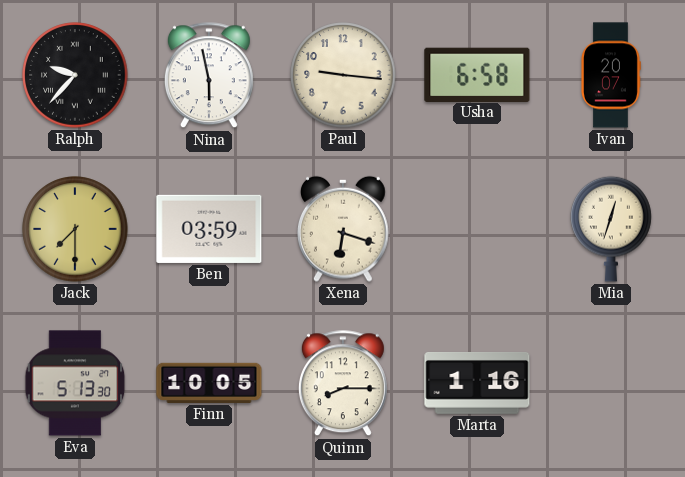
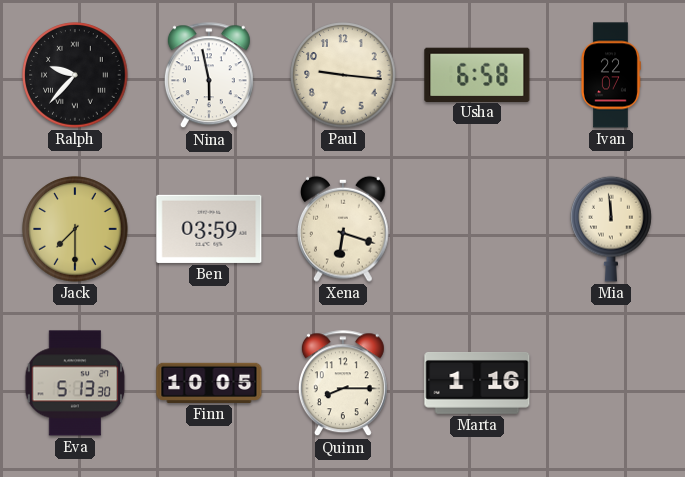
Ivan: 20:07 -> 22:07
Mia: 12:33 -> 11:59
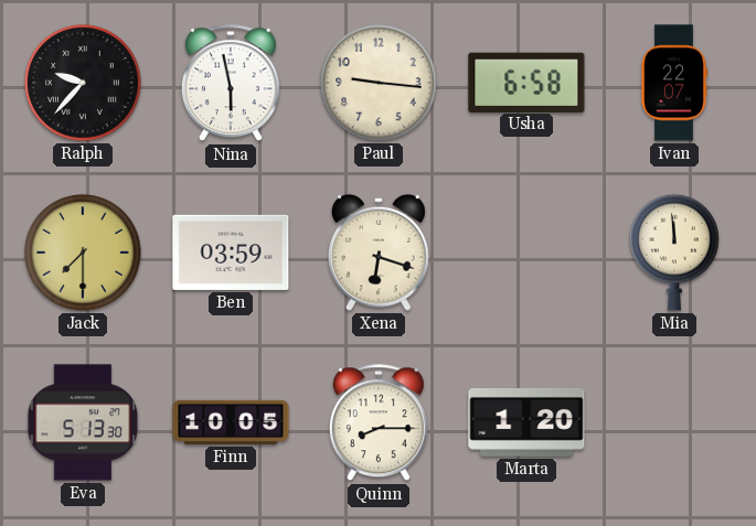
Marta: 1:16 -> 1:20
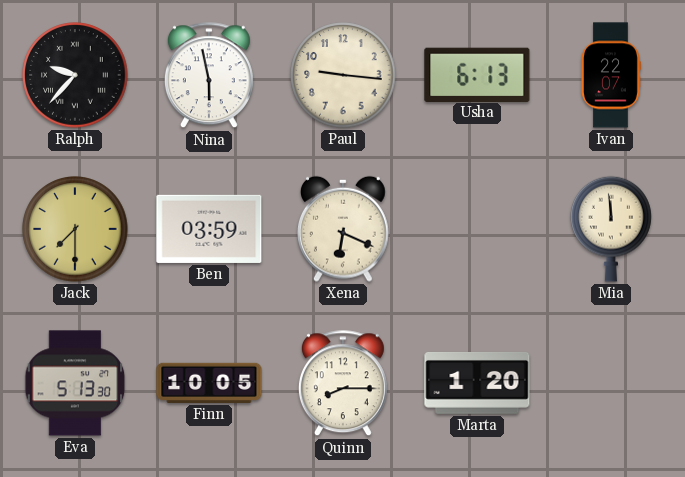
Usha: 6:58 -> 6:13
Xena: 6:18 -> 6:19
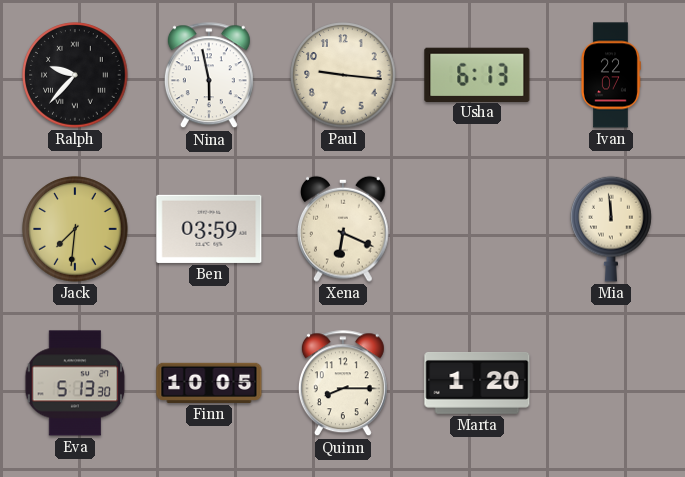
Jack: 7:30 -> 7:31
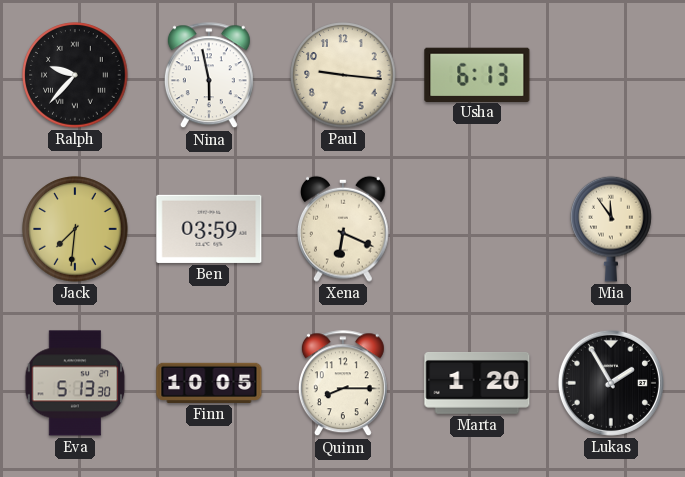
Ivan: 22:07 -> none
Mia: 11:59 -> 11:54
Lukas: none -> 1:55
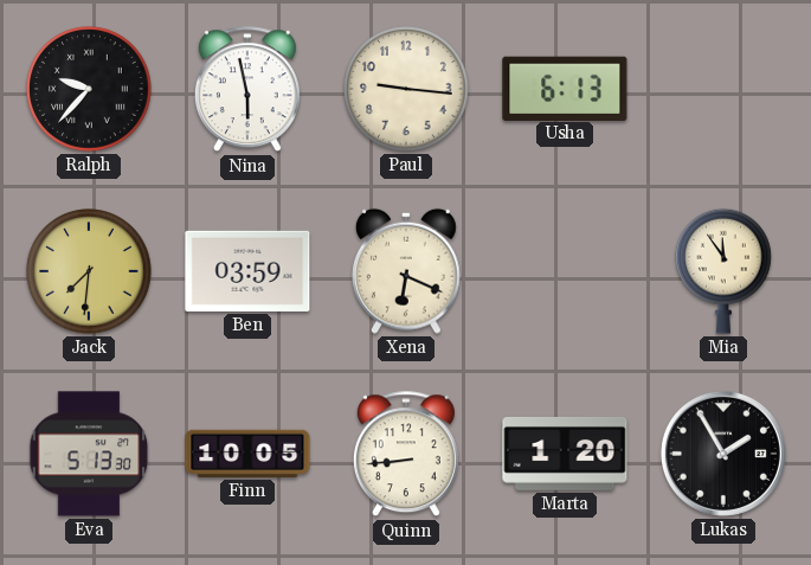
Quinn: 8:15 -> 8:44
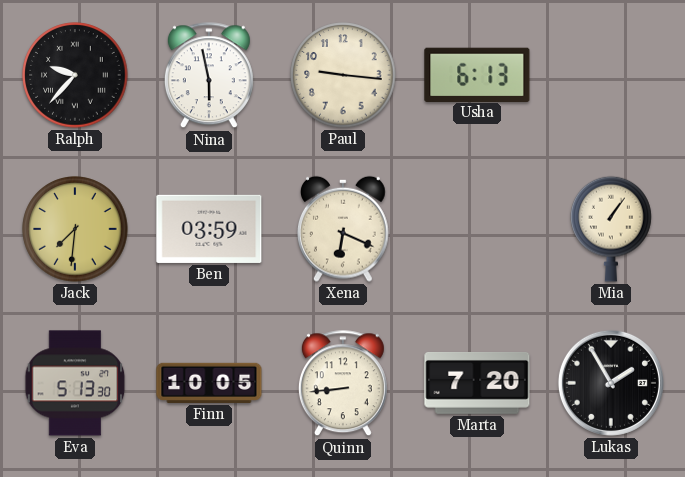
Mia: 11:54 -> 1:06
Marta: 1:20 -> 7:20
